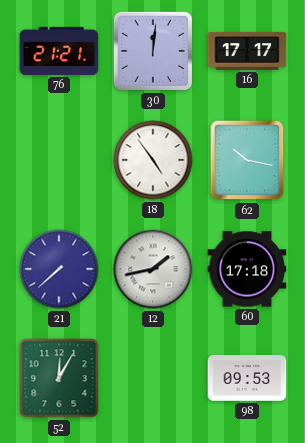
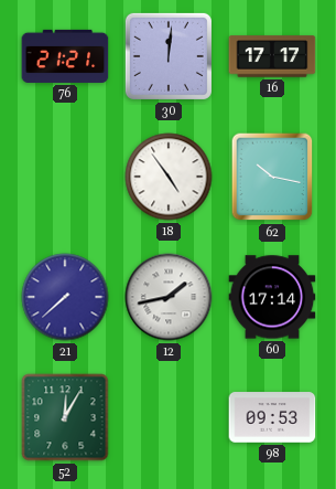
60: 17:18 -> 17:14
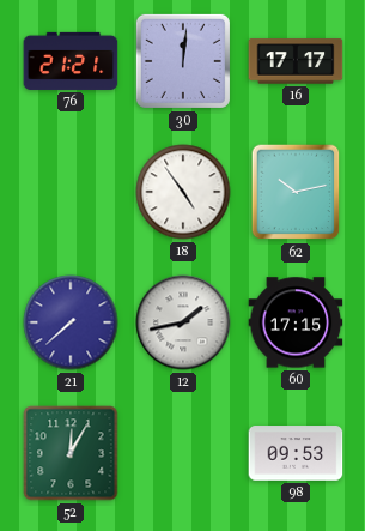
62: 10:17 -> 10:13
60: 17:14 -> 17:15
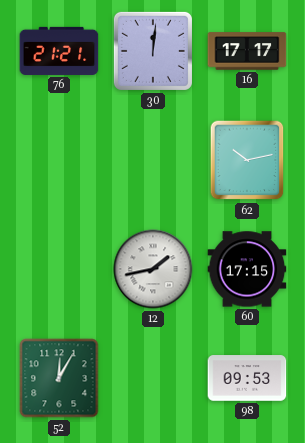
18: 4:54 -> none
21: 7:38 -> none
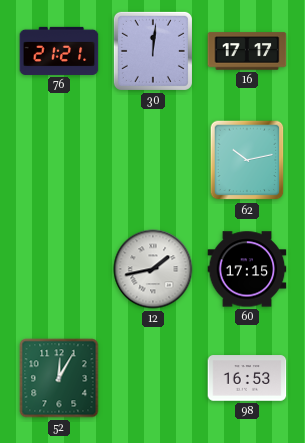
98: 09:53 -> 16:53
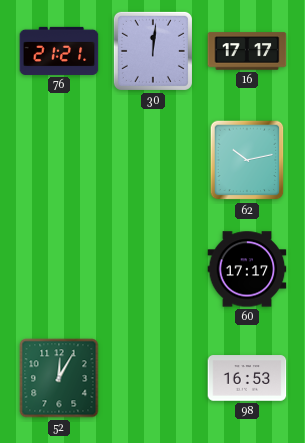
12: 1:43 -> none
60: 17:15 -> 17:17
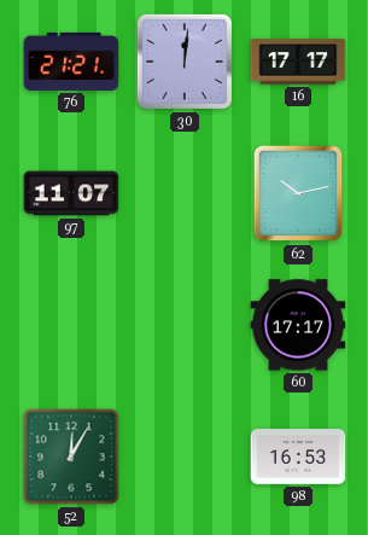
97: none -> 11:07
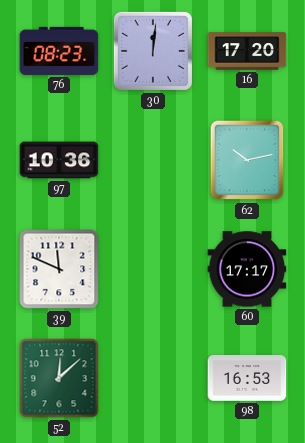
76: 21:21 -> 08:23
16: 17:17 -> 17:20
97: 11:07 -> 10:36
39: none -> 11:49
52: 12:05 -> 12:08
